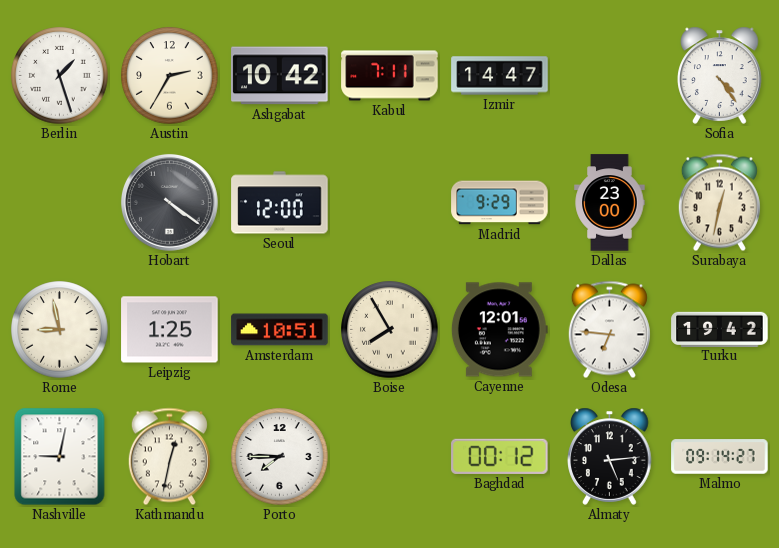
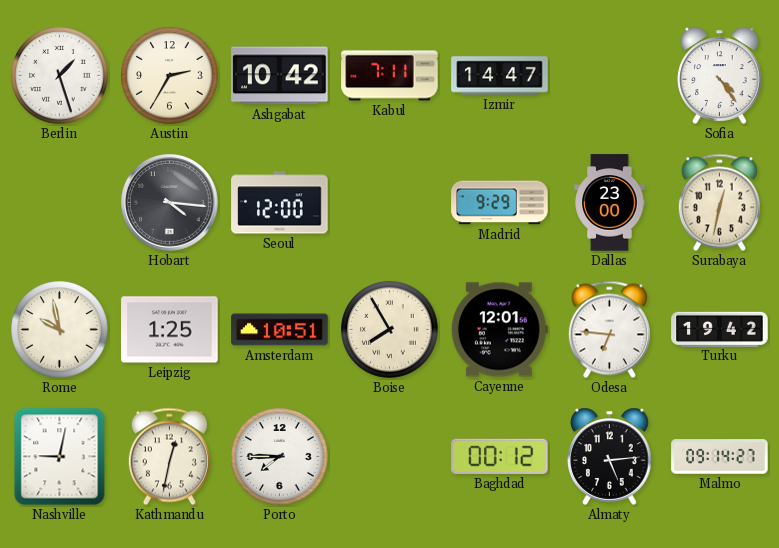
Hobart: 4:21 -> 4:16
Rome: 8:58 -> 9:58
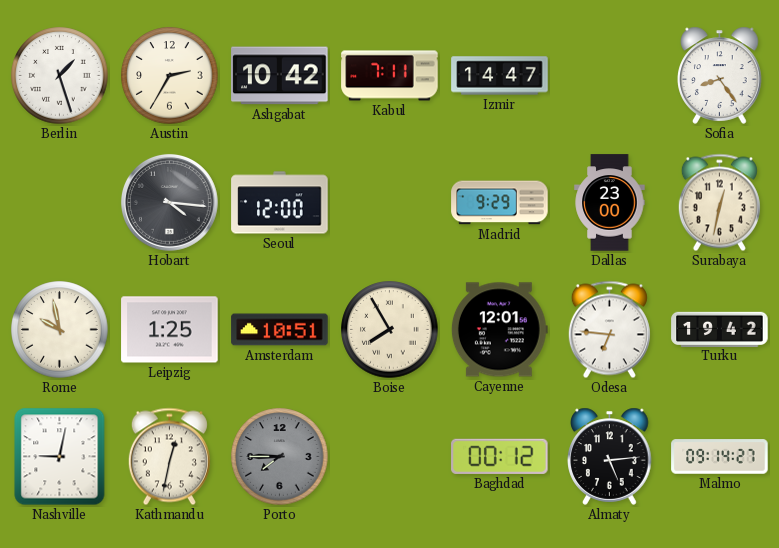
Sofia: 4:24 -> 8:24
Porto dial: white -> grey
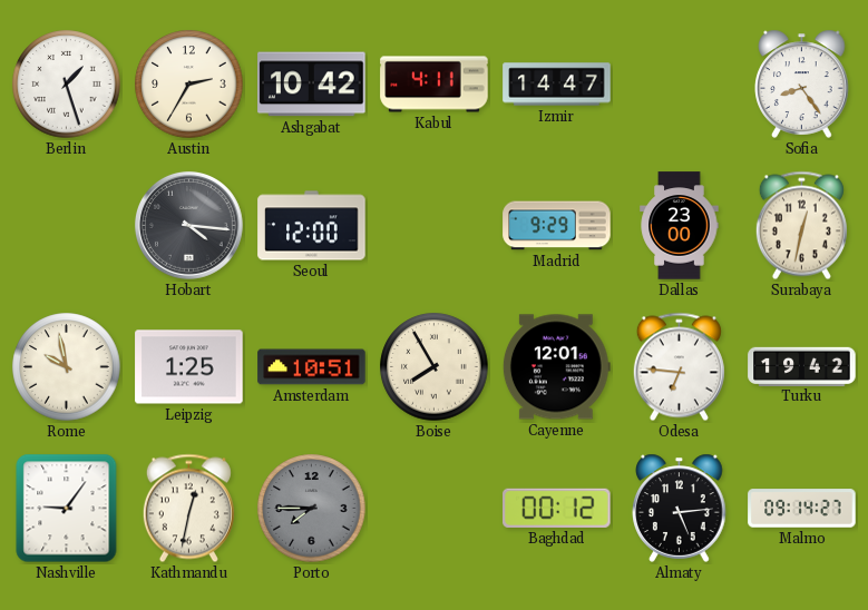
Kabul: 7:11 -> 4:11
Nashville: 9:02 -> 9:06
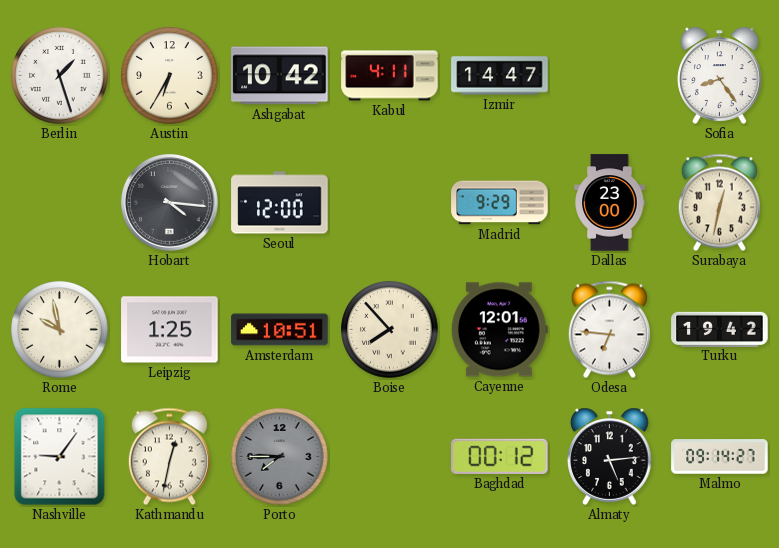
Austin: 2:35 -> 6:35
Boise: 7:55 -> 7:53
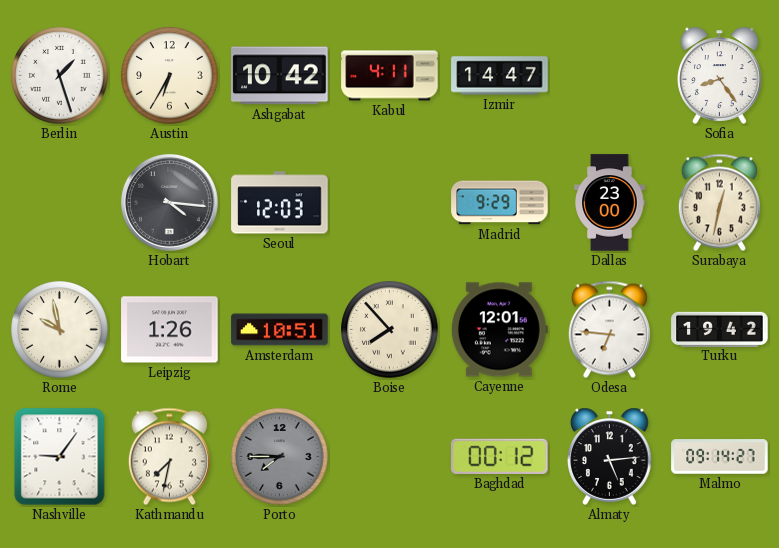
Seoul: 12:00 -> 12:03
Leipzig: 1:25 -> 1:26
Kathmandu: 12:32 -> 7:32
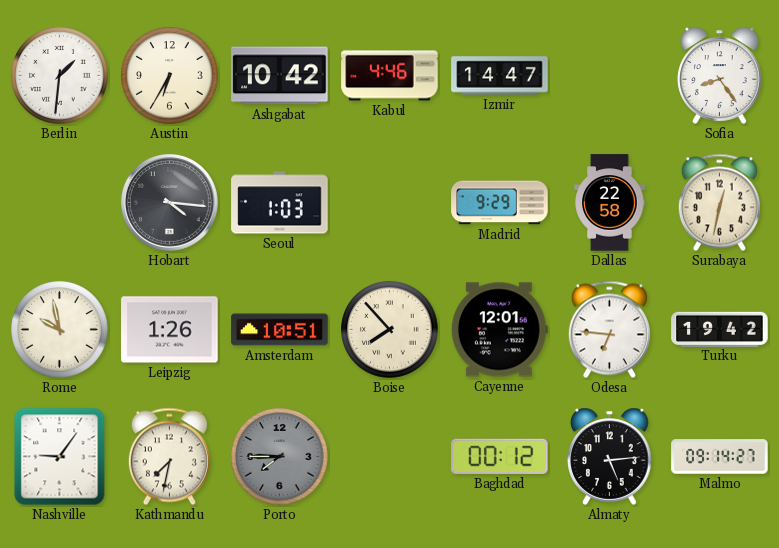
Berlin: 1:27 -> 1:31
Kabul: 4:11 -> 4:46
Seoul: 12:03 -> 1:03
Dallas: 23:00 -> 22:58
